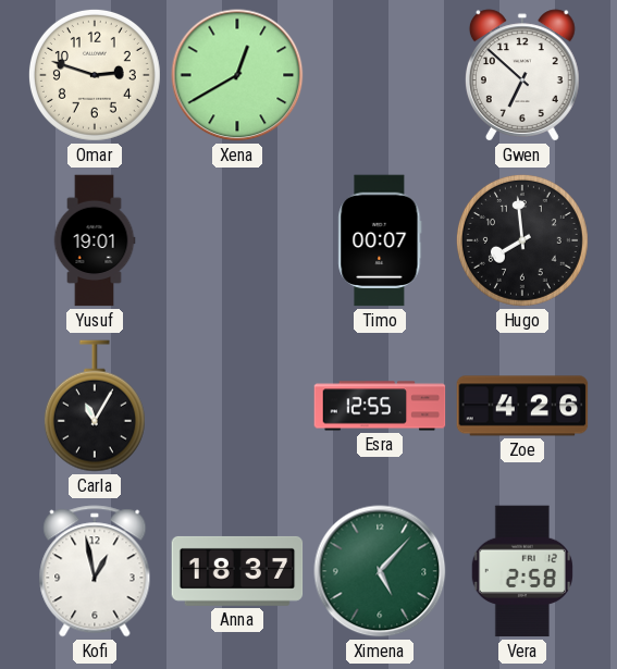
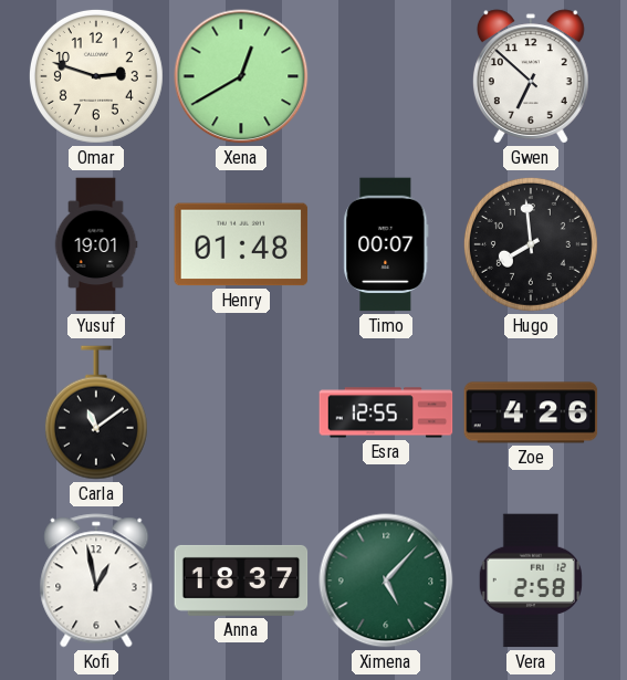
Henry: none -> 01:48
Carla: 11:05 -> 11:09
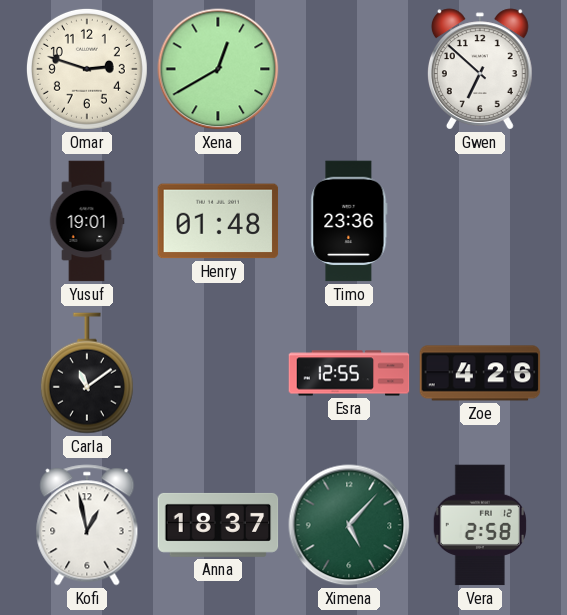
Timo: 00:07 -> 23:36
Hugo: 7:59 -> none
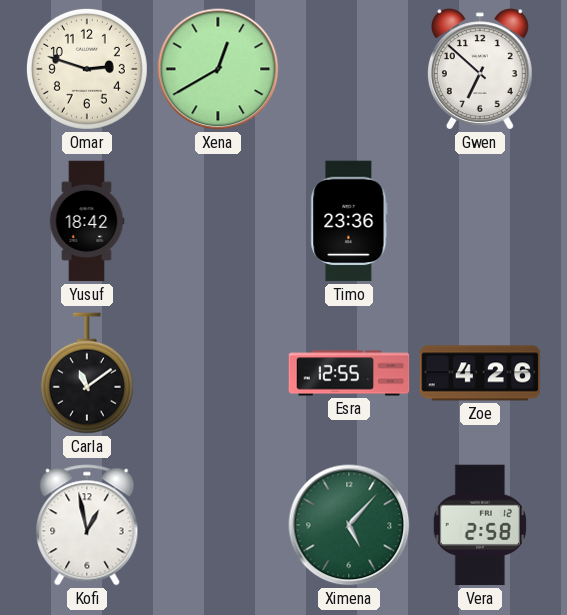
Yusuf: 19:01 -> 18:42
Henry: 01:48 -> none
Anna: 18:37 -> none
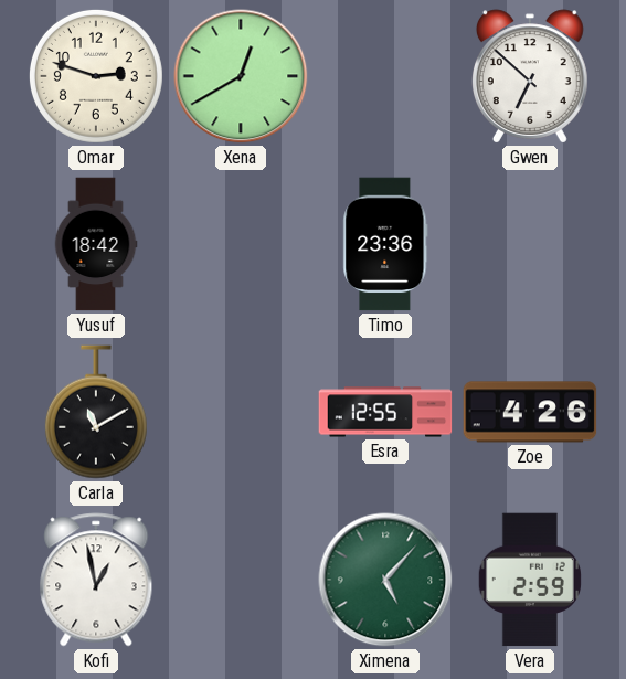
Carla: 11:09 -> 11:10
Vera: 2:58 -> 2:59
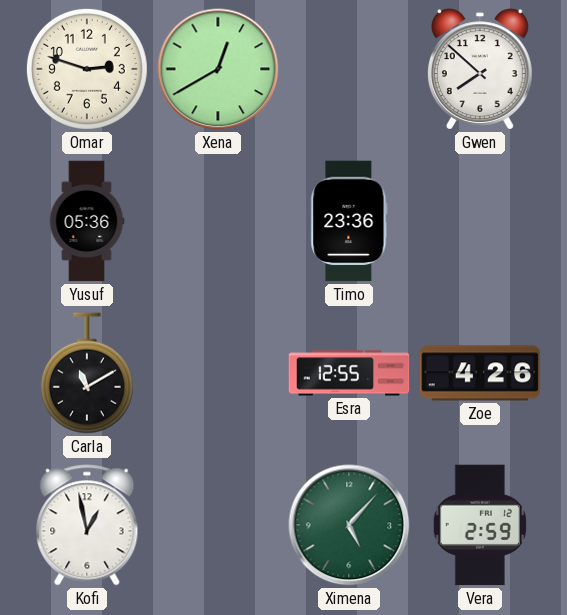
Gwen: 6:52 -> 7:52
Yusuf: 18:42 -> 05:36
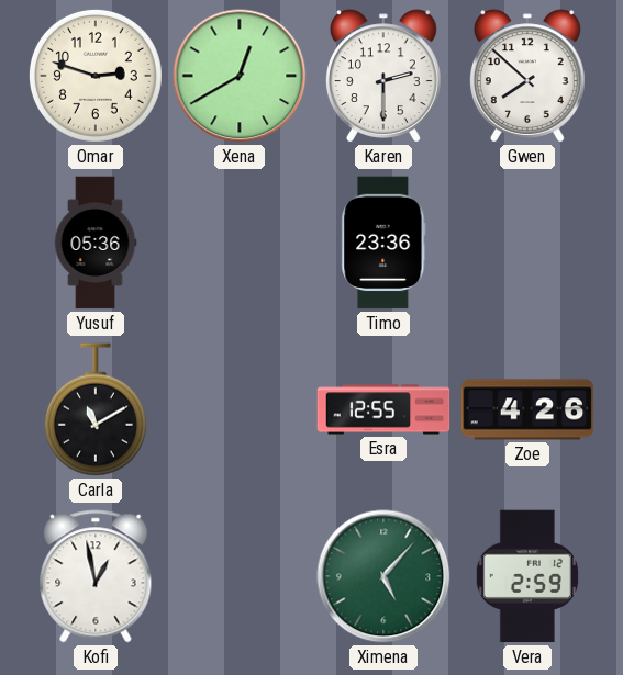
Karen: none -> 2:30
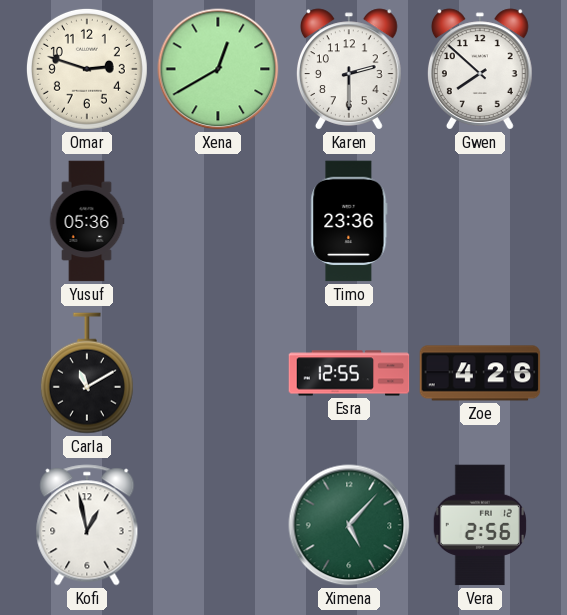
Vera: 2:59 -> 2:56
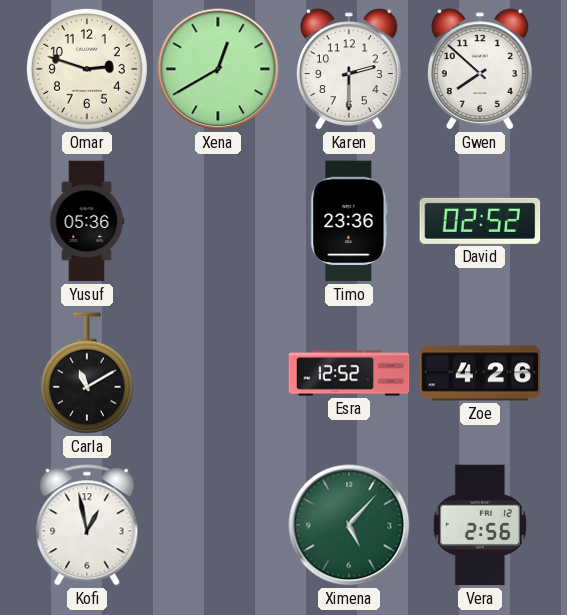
David: none -> 02:52
Esra: 12:55 -> 12:52
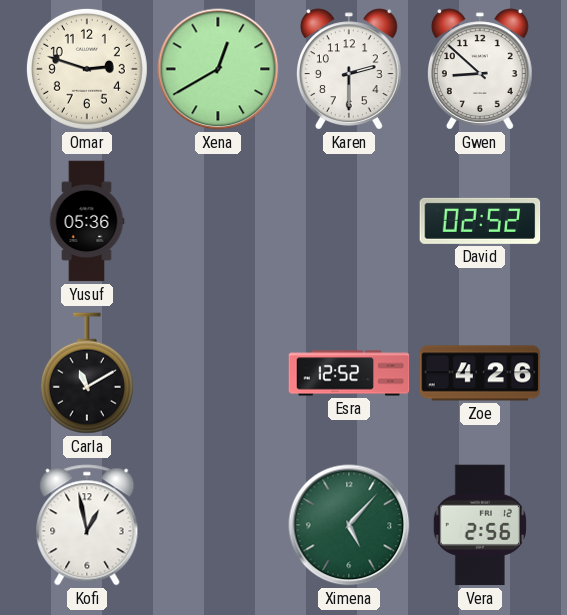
Gwen: 7:52 -> 8:52
Timo: 23:36 -> none
